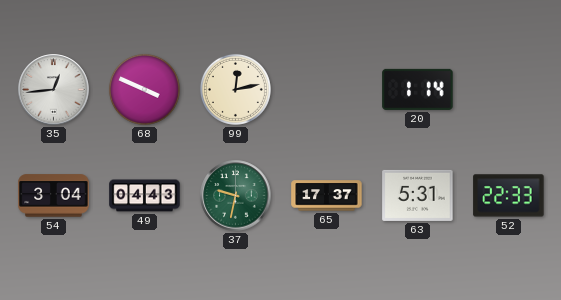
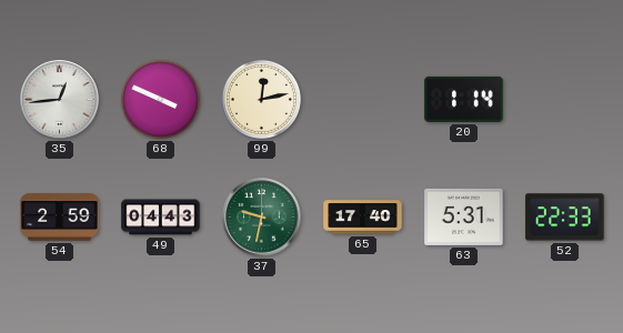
54: 3:04 -> 2:59
65: 17:37 -> 17:40
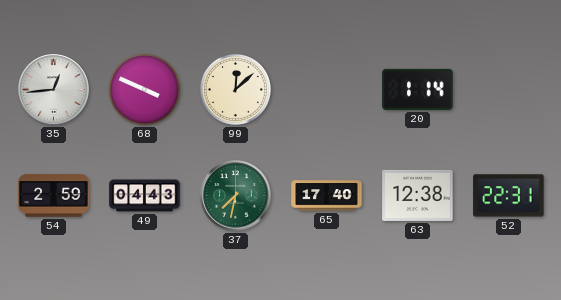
99: 12:13 -> 12:08
37: 9:32 -> 7:32
63: 5:31 -> 12:38
52: 22:33 -> 22:31
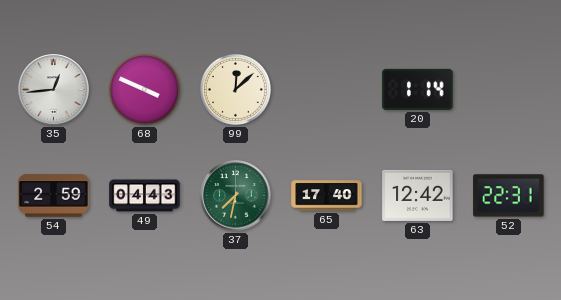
63: 12:38 -> 12:42
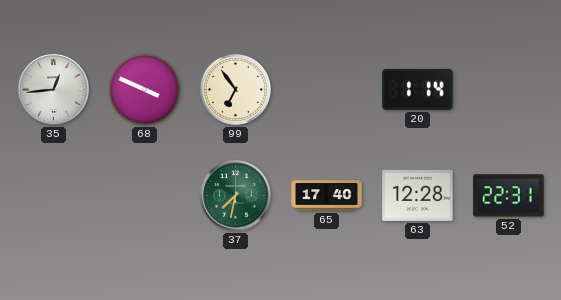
99: 12:08 -> 6:54
54: 2:59 -> none
49: 04:43 -> none
63: 12:42 -> 12:28
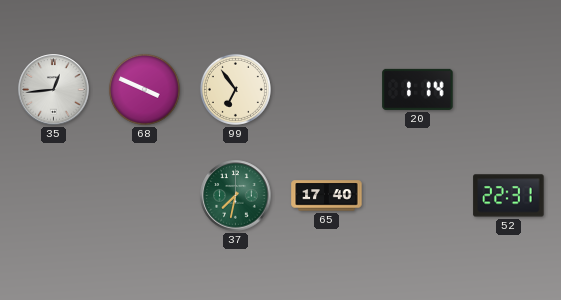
63: 12:28 -> none
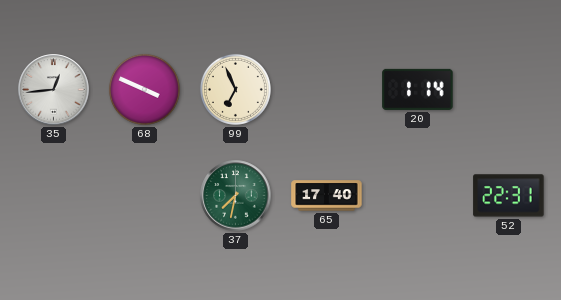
99: 6:54 -> 6:56
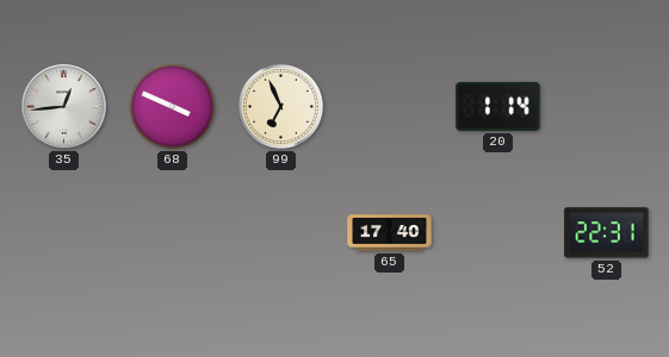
37: 7:32 -> none
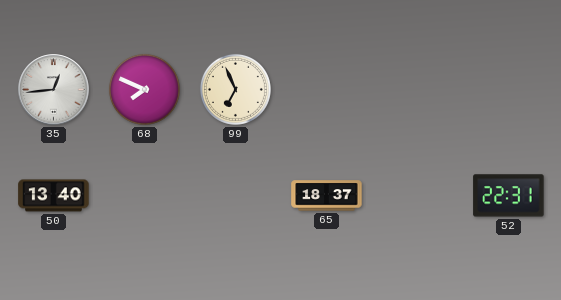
68: 3:49 -> 7:49
20: 1:14 -> none
50: none -> 13:40
65: 17:40 -> 18:37
